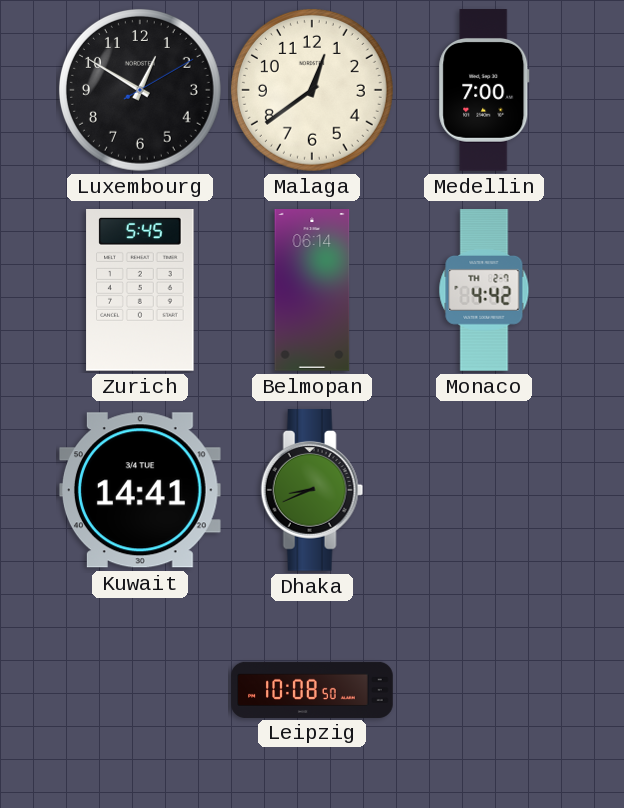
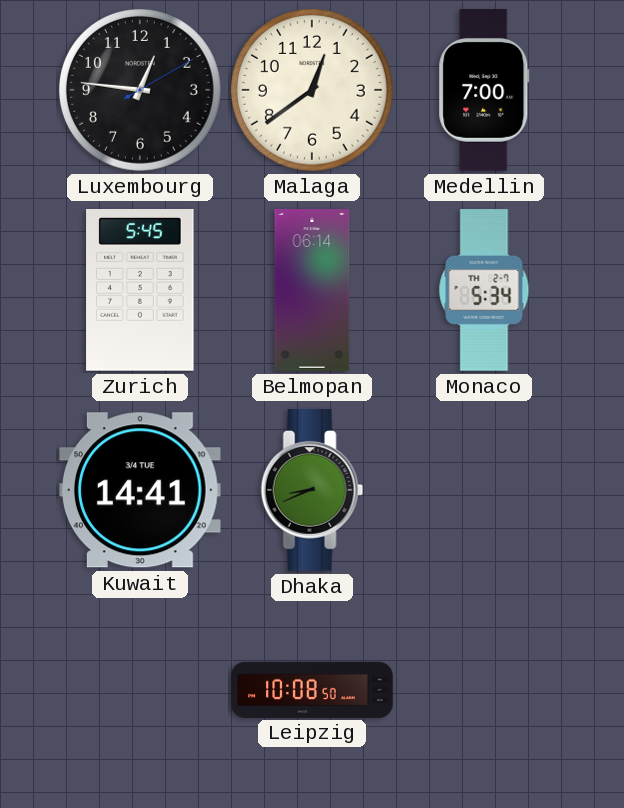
Luxembourg: 12:50 -> 12:46
Monaco: 4:42 -> 5:34
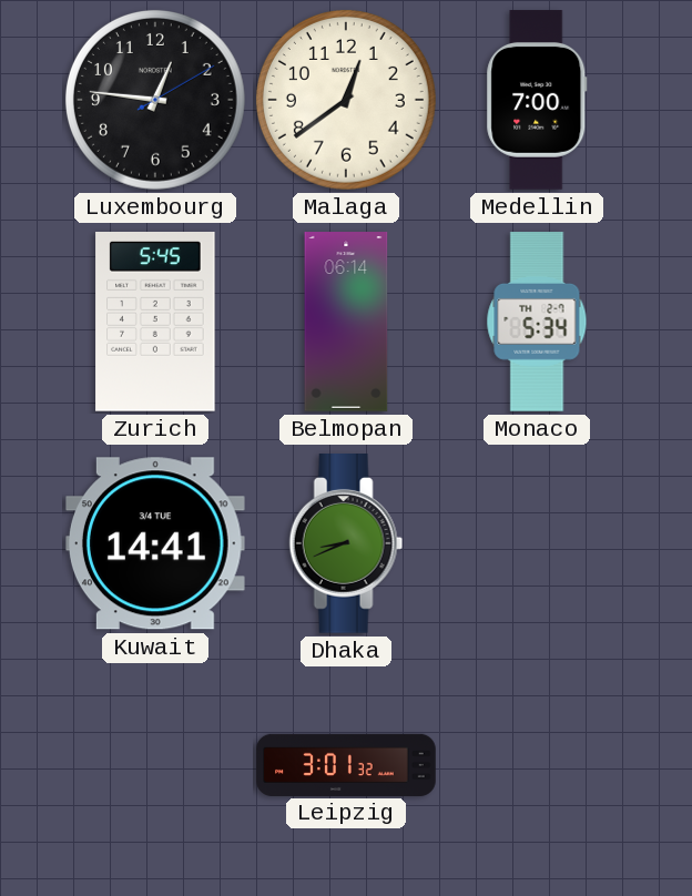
Leipzig: 10:08 -> 3:01
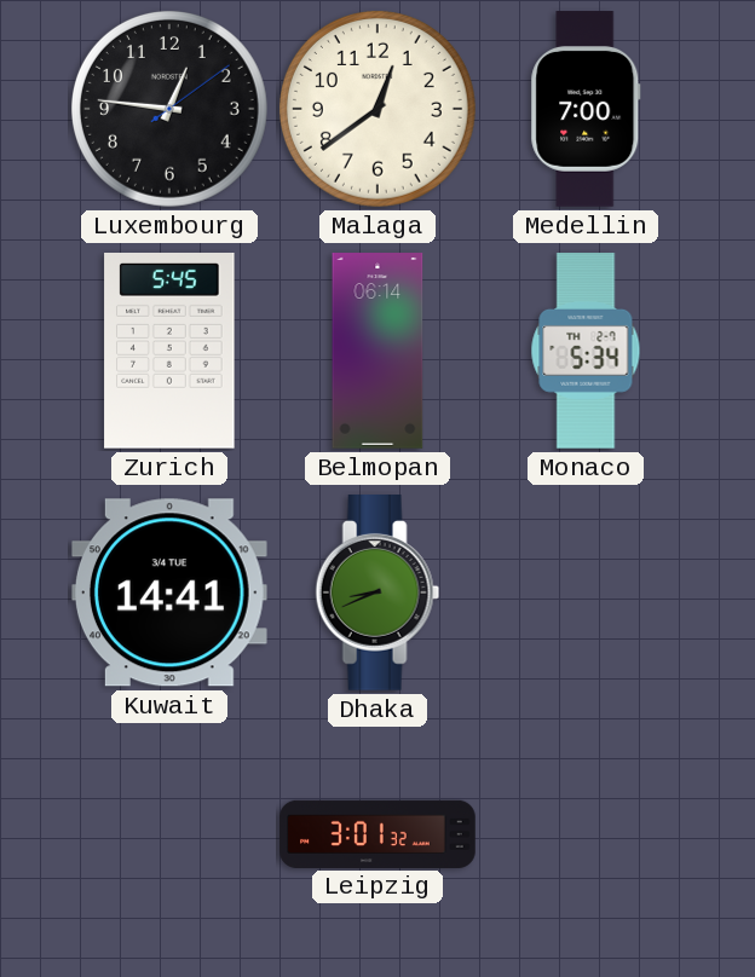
Luxembourg: 12:46:10 -> 12:46:09
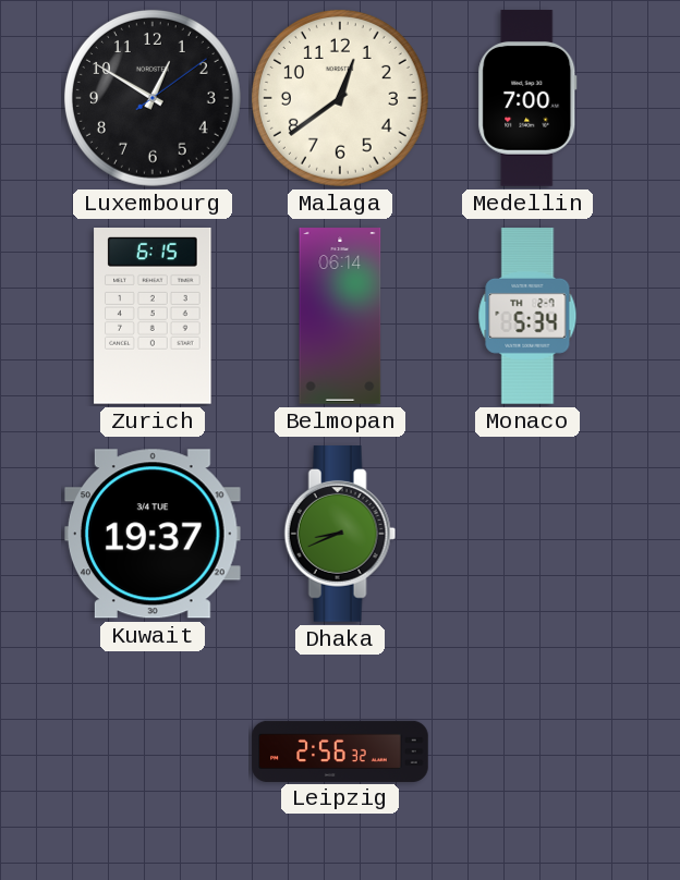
Luxembourg: 12:46 -> 12:50
Zurich: 5:45 -> 6:15
Kuwait: 14:41 -> 19:37
Leipzig: 3:01 -> 2:56
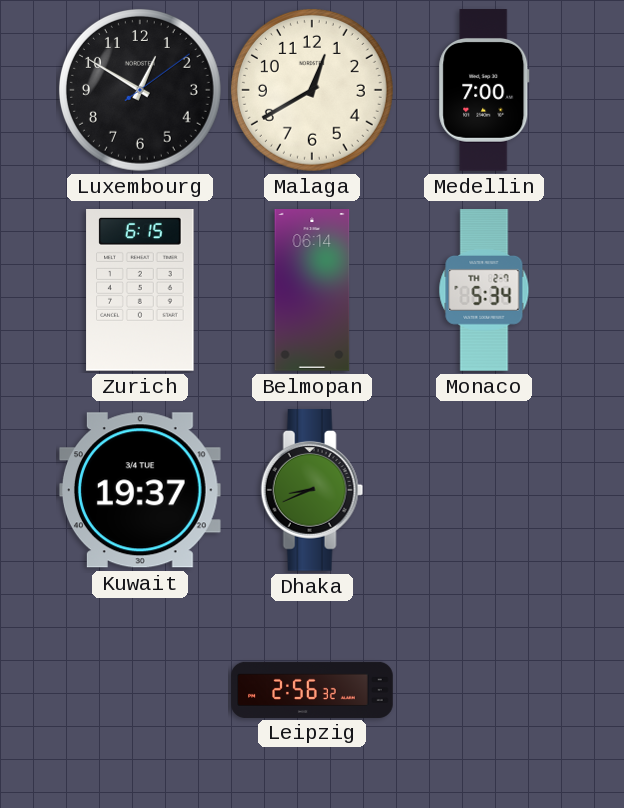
Malaga: 12:39 -> 12:40
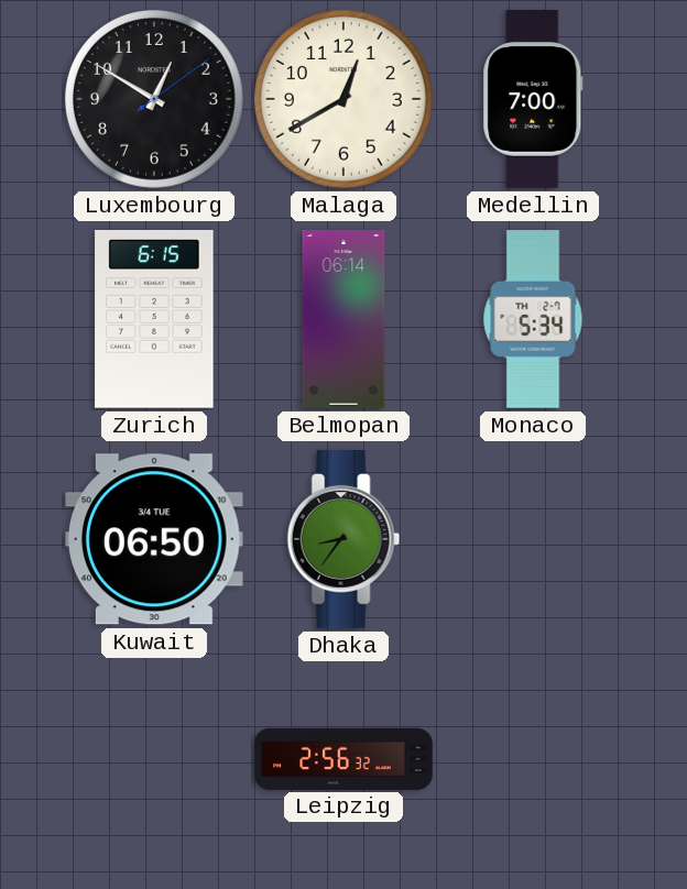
Kuwait: 19:37 -> 06:50
Dhaka: 8:41 -> 8:36
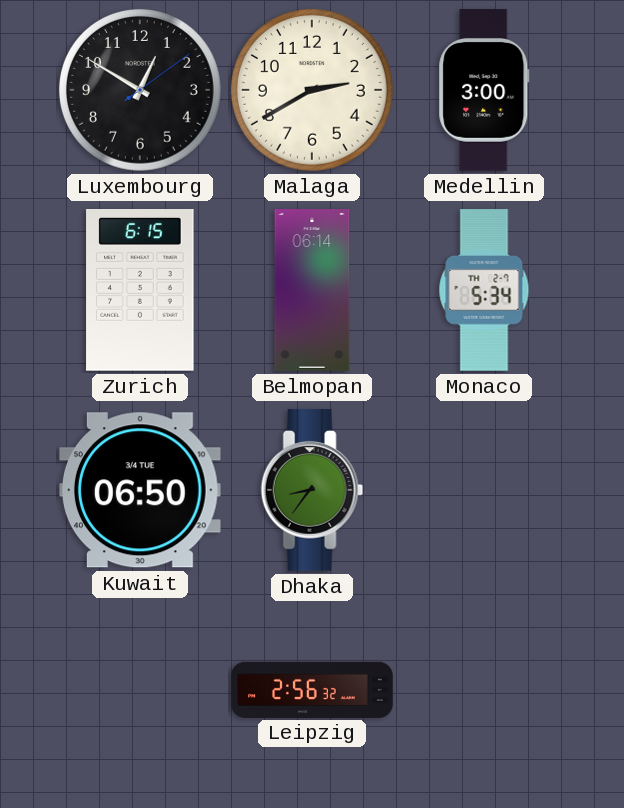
Malaga: 12:40 -> 2:40
Medellin: 7:00 -> 3:00
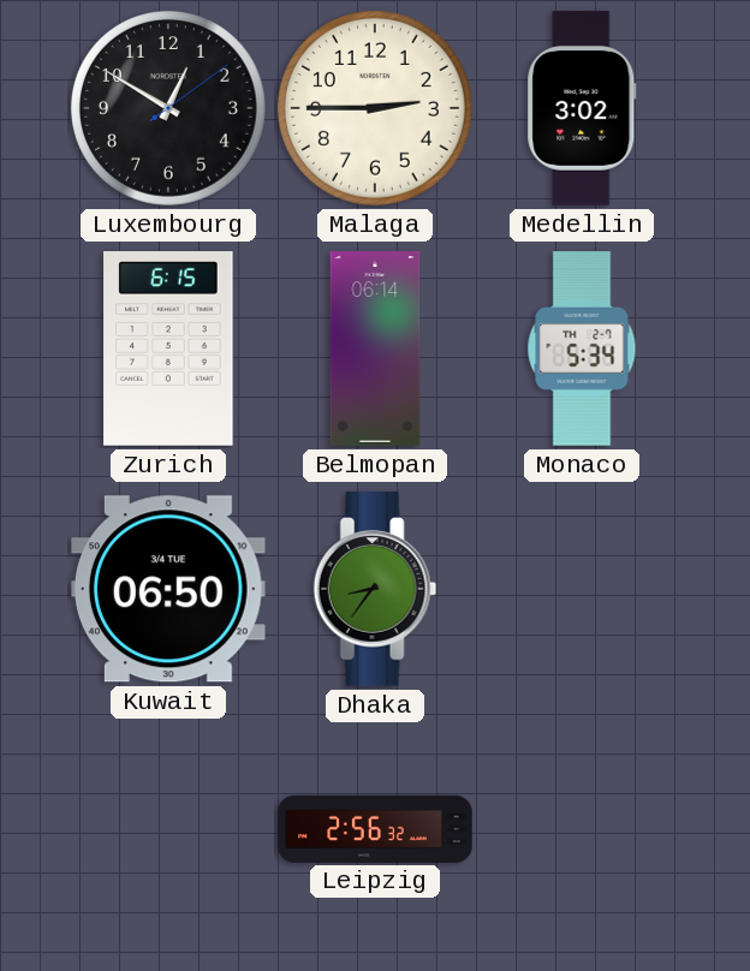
Malaga: 2:40 -> 2:45
Medellin: 3:00 -> 3:02
